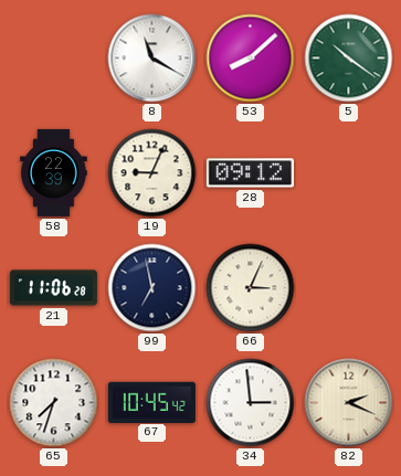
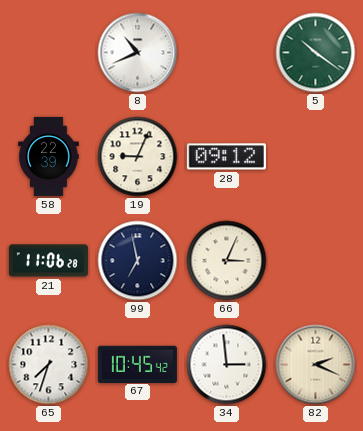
8: 11:20 -> 10:41
53: 8:08 -> none
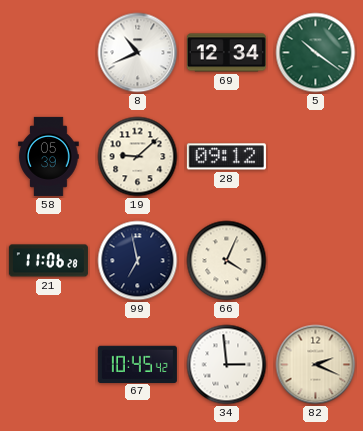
69: none -> 12:34
58: 22:39 -> 05:39
19: 9:04 -> 9:08
66: 3:04 -> 4:04
65: 7:33 -> none
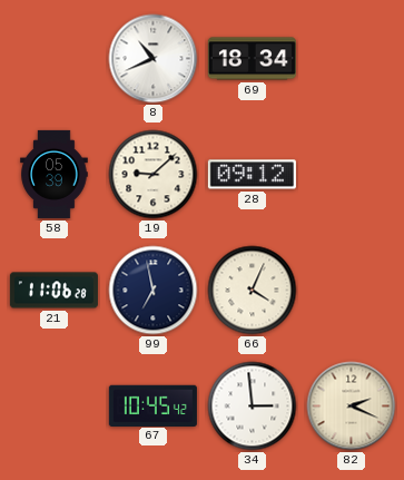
69: 12:34 -> 18:34
5: 10:21 -> none
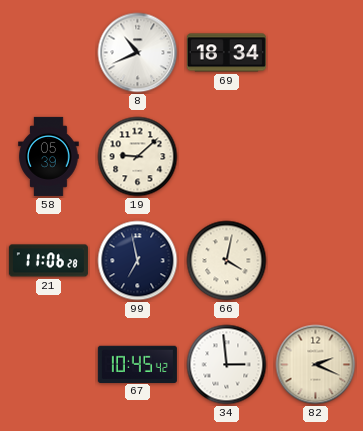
28: 09:12 -> none
66: 4:04 -> 4:02
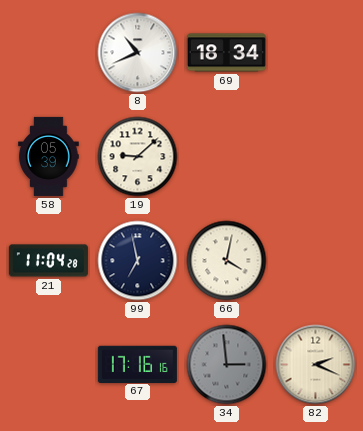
21: 11:06 -> 11:04
67: 10:45 -> 17:16
34 dial: white -> grey
